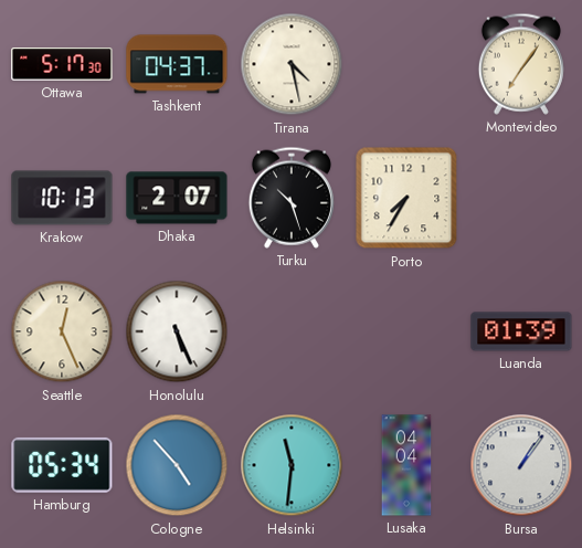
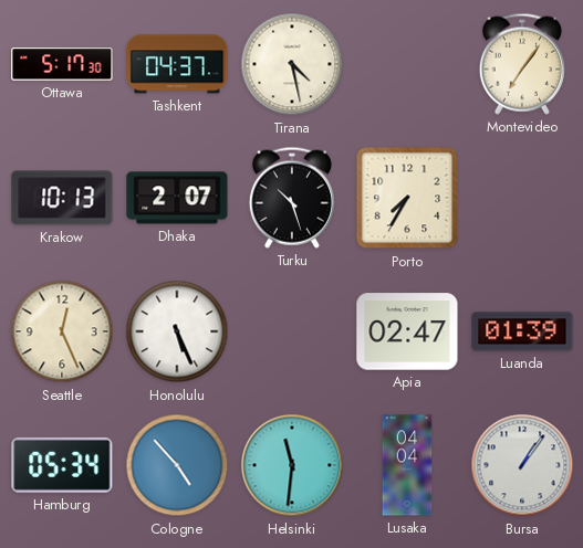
Apia: none -> 02:47
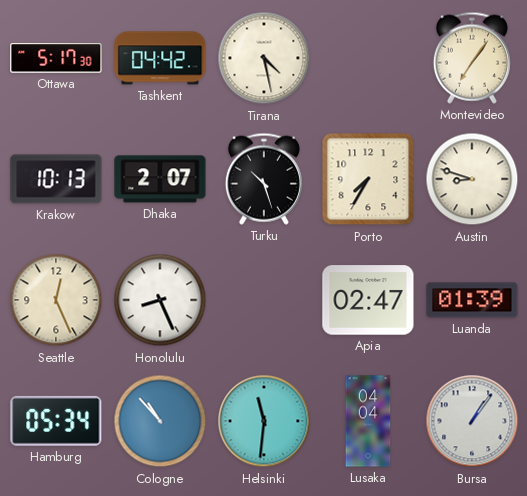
Tashkent: 04:37 -> 04:42
Austin: none -> 8:48
Honolulu: 5:26 -> 8:26
Cologne: 4:53 -> 10:53
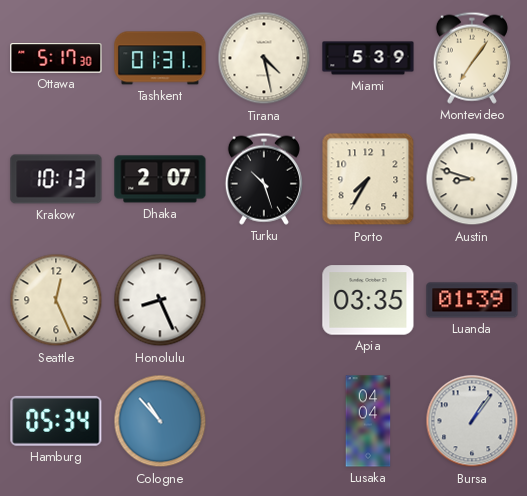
Tashkent: 04:42 -> 01:31
Miami: none -> 5:39
Apia: 02:47 -> 03:35
Helsinki: 11:31 -> none
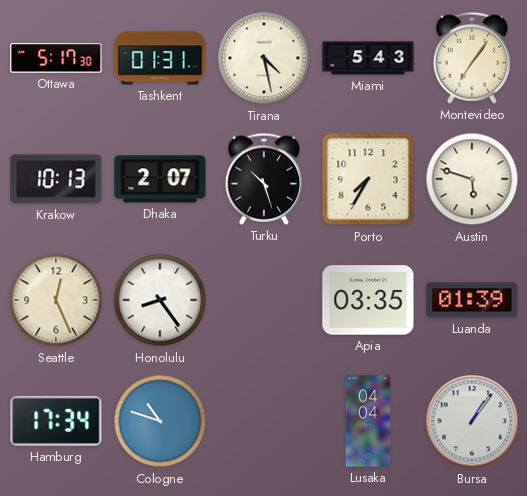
Miami: 5:39 -> 5:43
Austin: 8:48 -> 5:48
Honolulu: 8:26 -> 8:24
Hamburg: 05:34 -> 17:34
Cologne: 10:53 -> 10:48
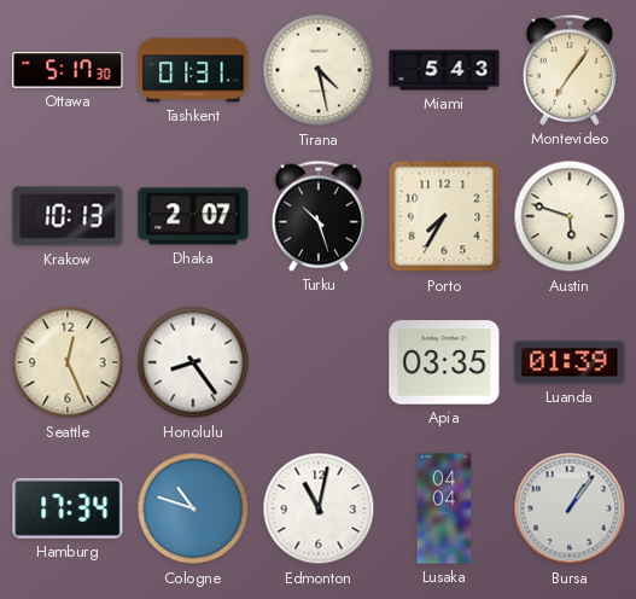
Edmonton: none -> 11:02
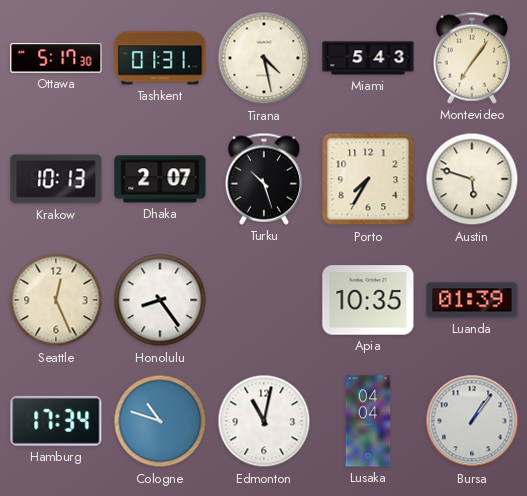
Apia: 03:35 -> 10:35
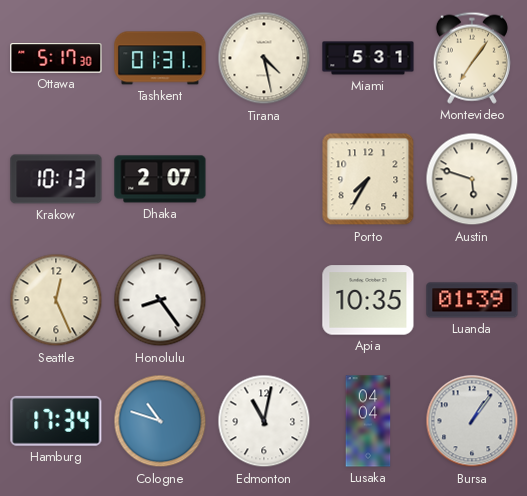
Miami: 5:43 -> 5:31
Turku: 10:27 -> none
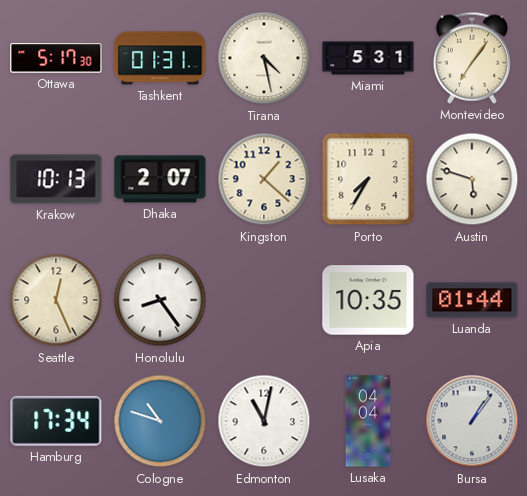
Kingston: none -> 1:22
Luanda: 01:39 -> 01:44
